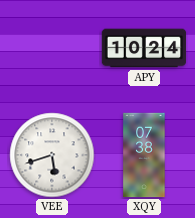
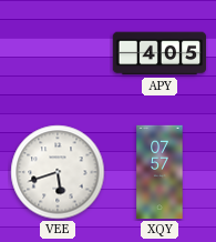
APY: 10:24 -> 4:05
XQY: 07:38 -> 07:57
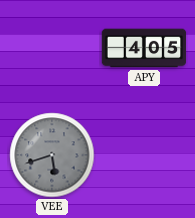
VEE dial: white -> grey
XQY: 07:57 -> none
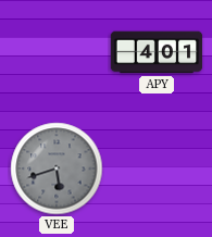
APY: 4:05 -> 4:01
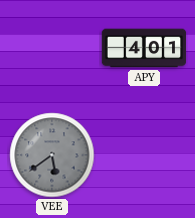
VEE: 5:42 -> 5:39
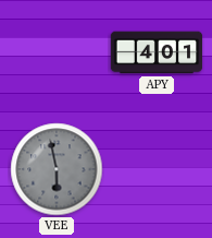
VEE: 5:39 -> 5:58
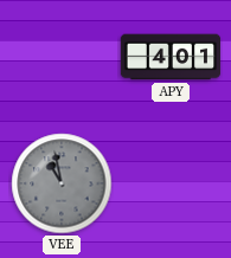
VEE: 5:58 -> 10:58
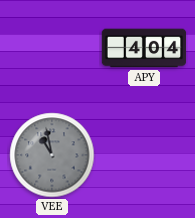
APY: 4:01 -> 4:04
